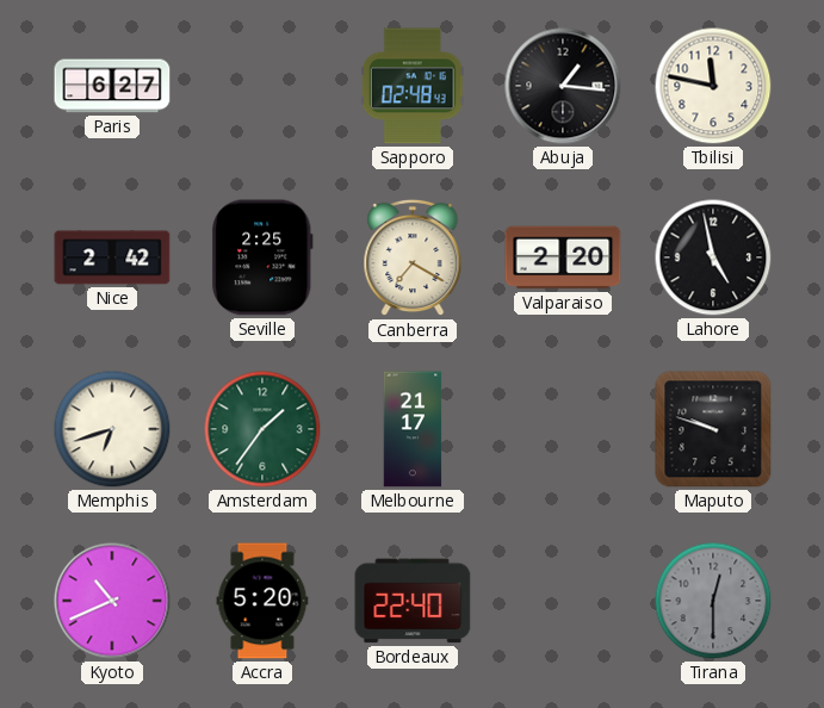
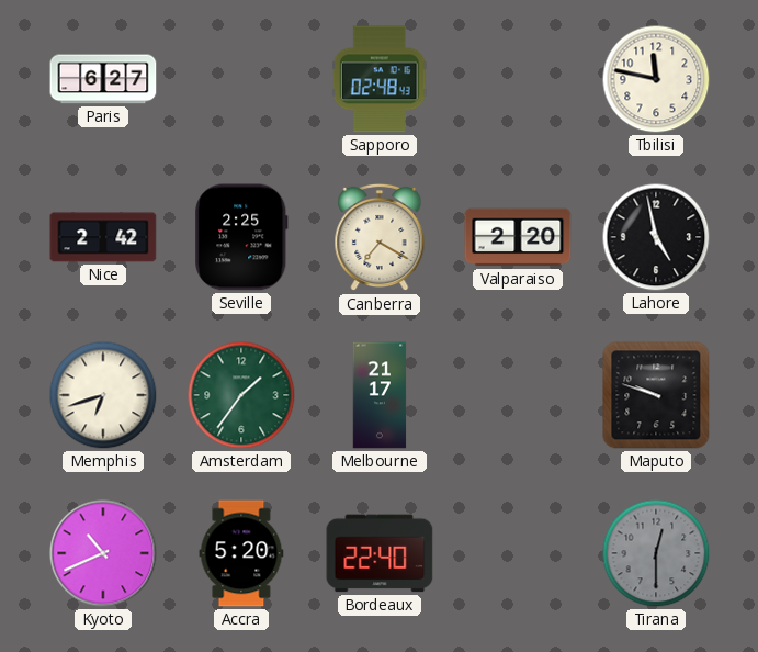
Abuja: 1:16 -> none
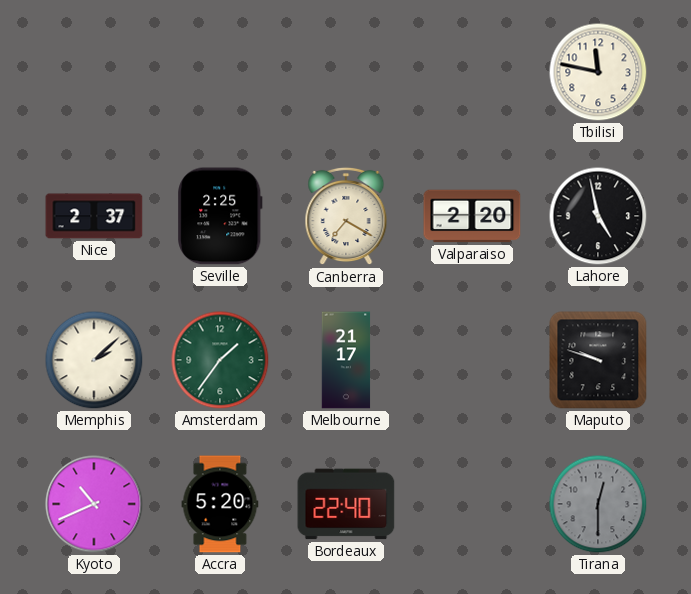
Paris: 6:27 -> none
Sapporo: 02:48 -> none
Nice: 2:42 -> 2:37
Memphis: 6:42 -> 2:08
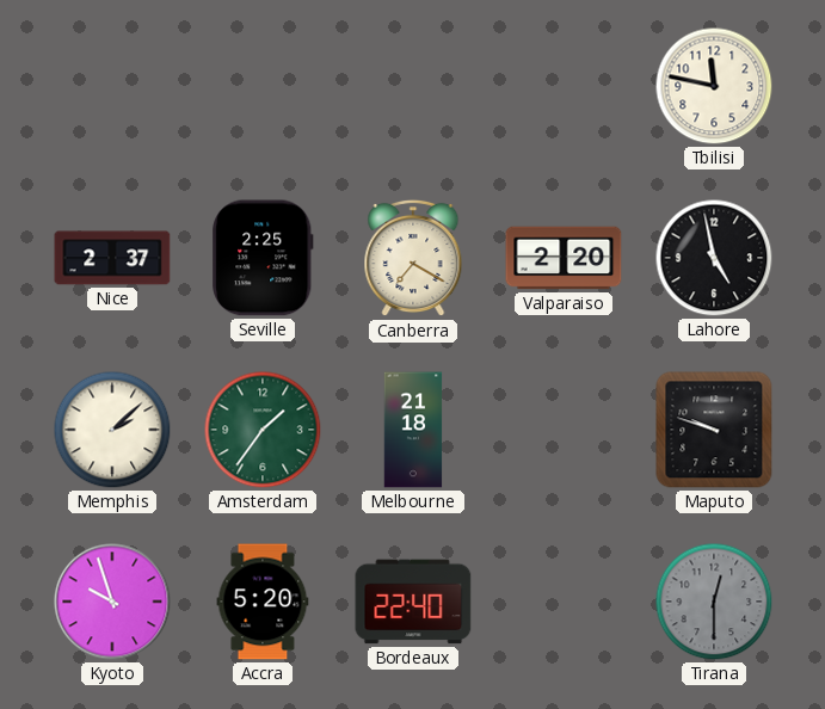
Melbourne: 21:17 -> 21:18
Kyoto: 10:41 -> 9:57
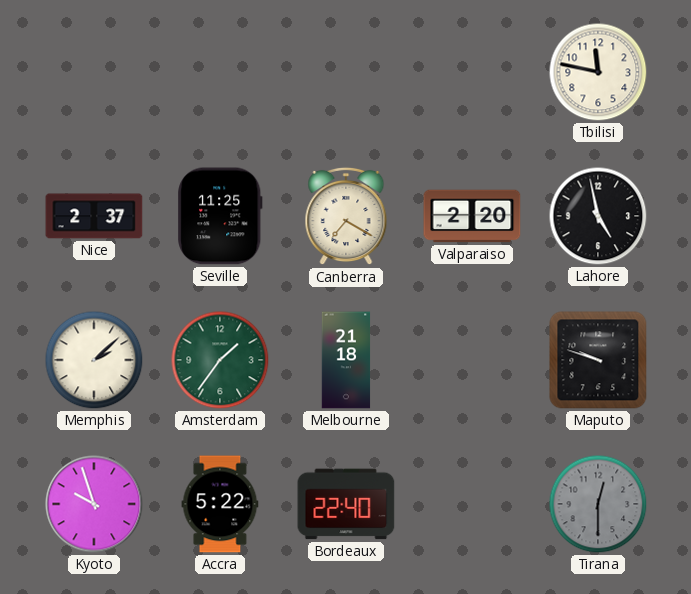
Seville: 2:25 -> 11:25
Accra: 5:20 -> 5:22
